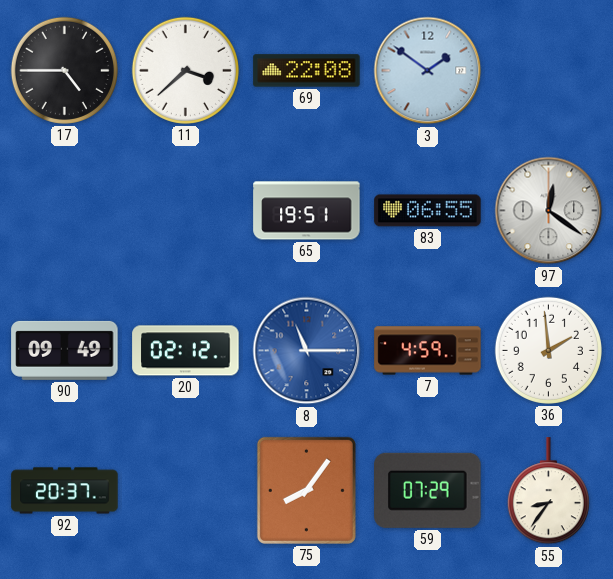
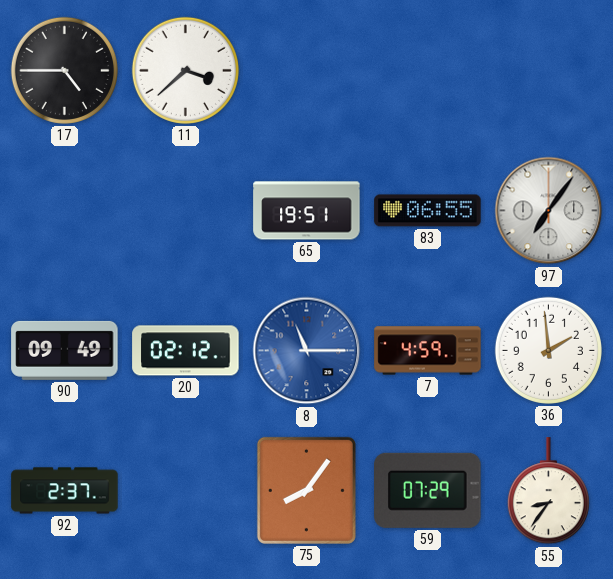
69: 22:08 -> none
3: 1:51 -> none
97: 12:21 -> 7:06
92: 20:37 -> 2:37
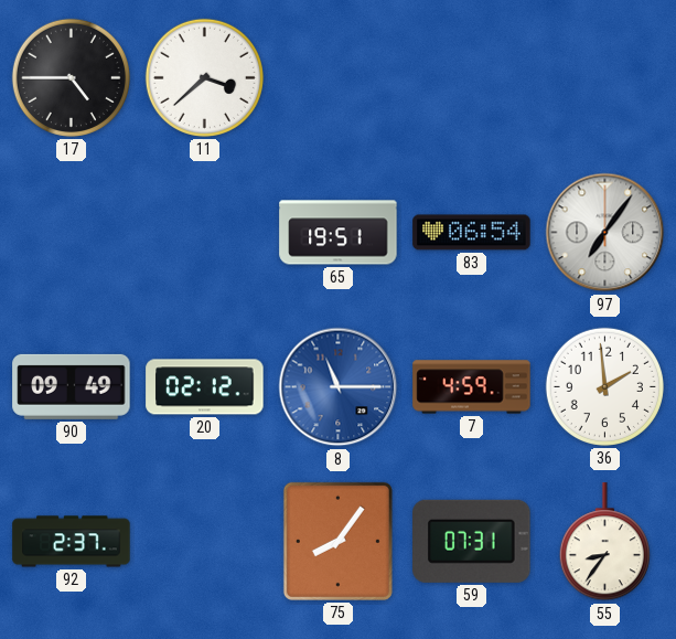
83: 06:55 -> 06:54
59: 07:29 -> 07:31
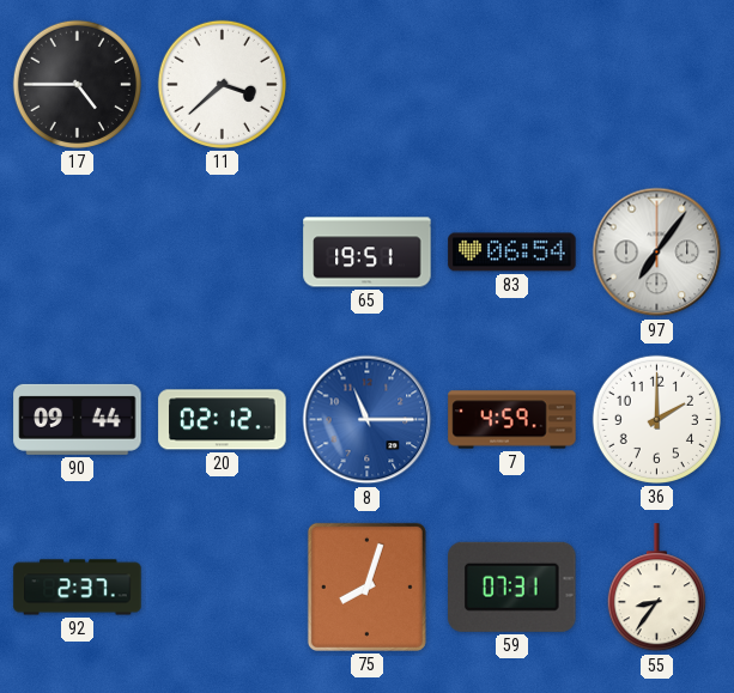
90: 09:49 -> 09:44
36: 1:59 -> 2:00
75: 8:06 -> 8:03
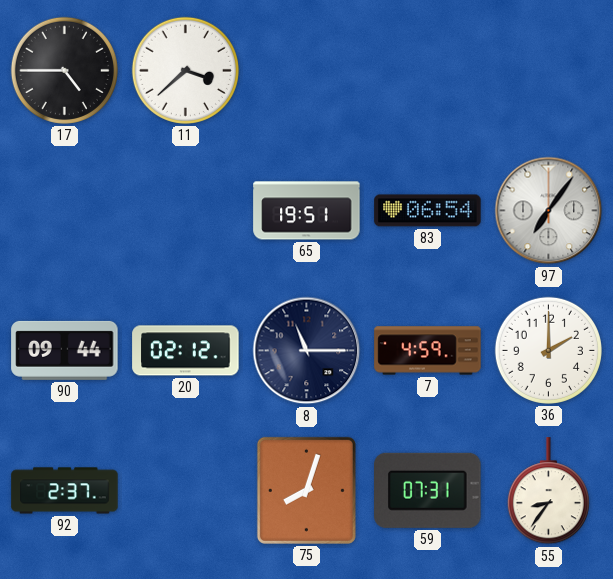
8 dial: blue -> navy
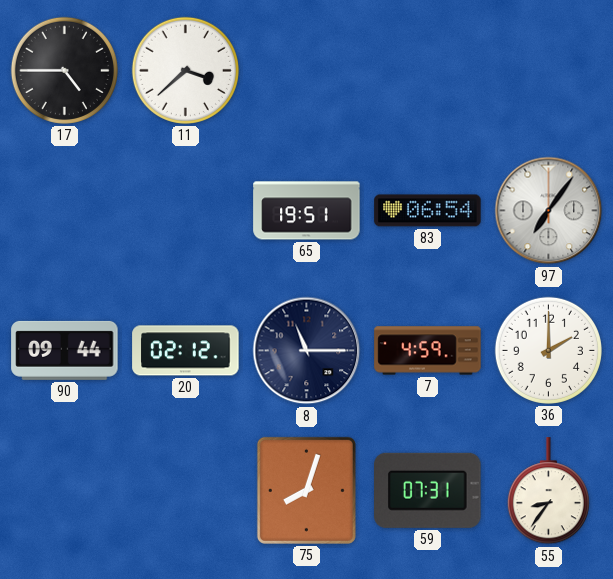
92: 2:37 -> none
